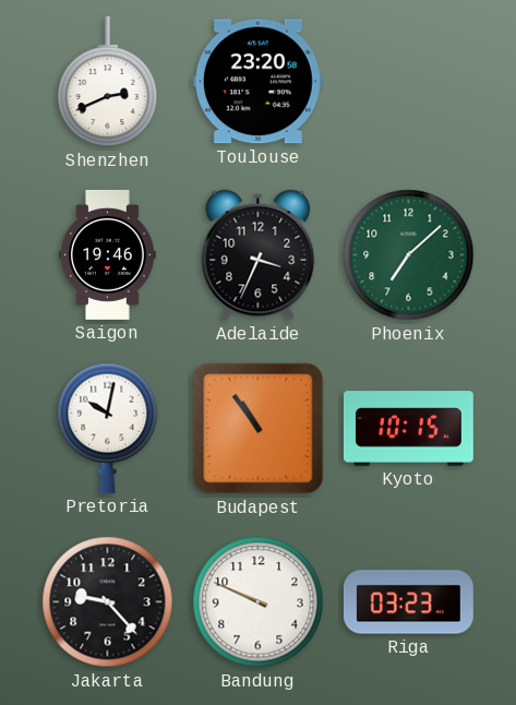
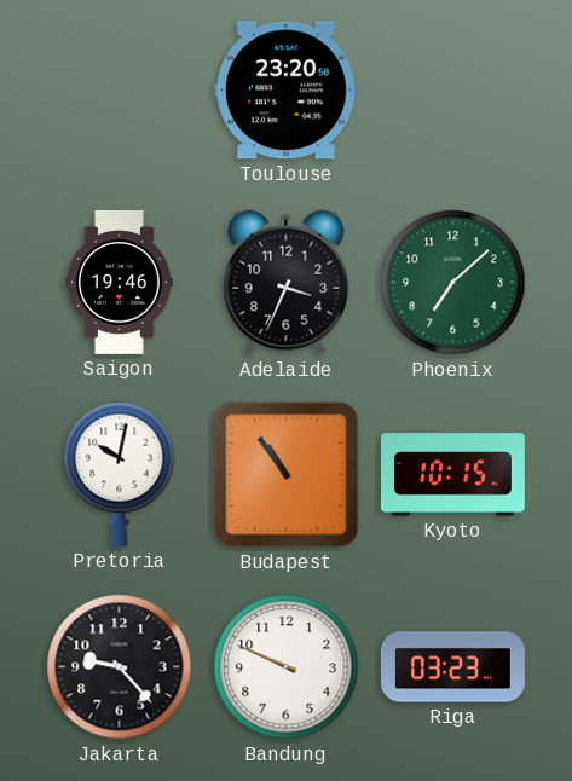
Shenzhen: 2:41 -> none
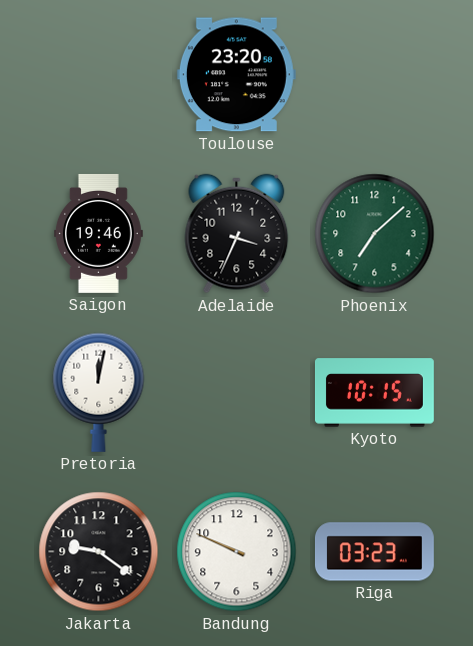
Pretoria: 10:02 -> 12:02
Budapest: 10:54 -> none
Jakarta: 9:23 -> 9:21
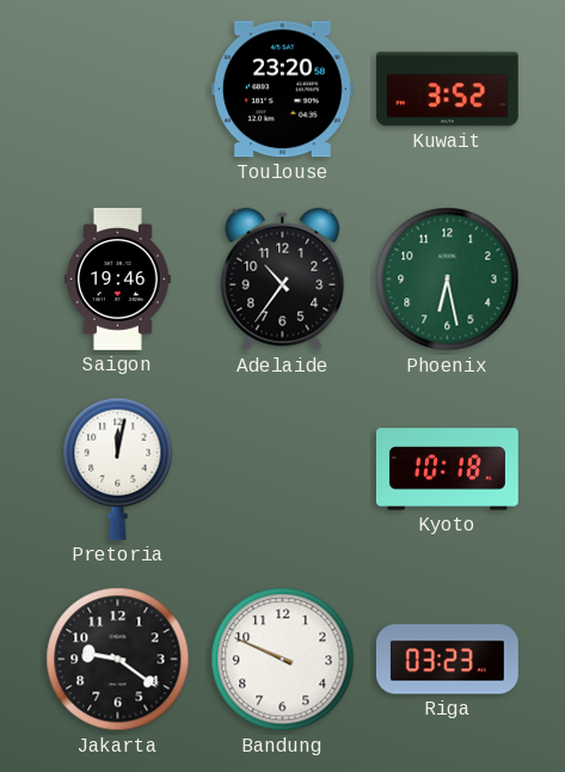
Kuwait: none -> 3:52
Adelaide: 3:34 -> 10:36
Phoenix: 7:08 -> 6:28
Kyoto: 10:15 -> 10:18
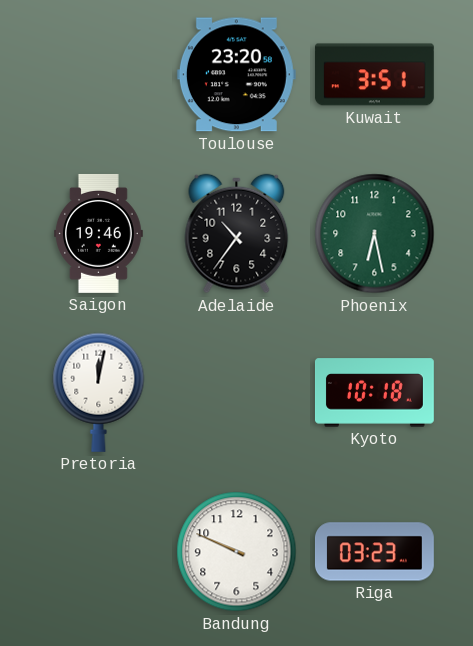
Kuwait: 3:52 -> 3:51
Jakarta: 9:21 -> none
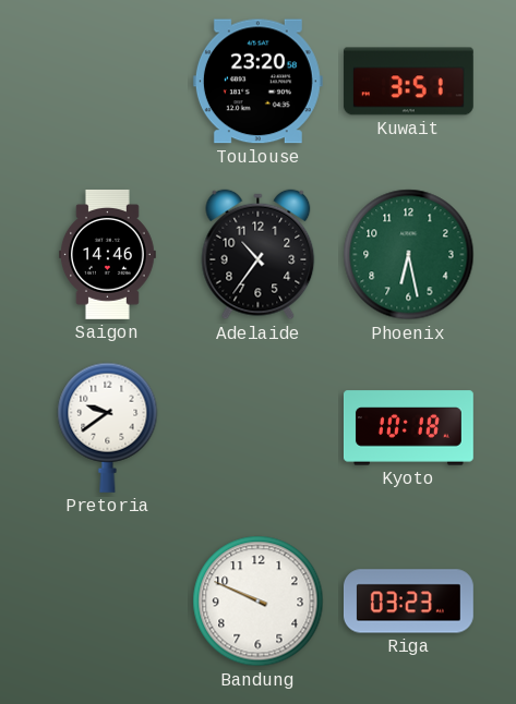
Saigon: 19:46 -> 14:46
Pretoria: 12:02 -> 9:39
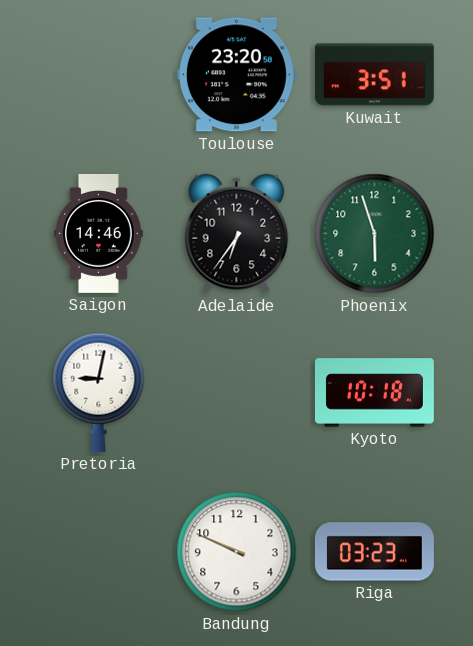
Adelaide: 10:36 -> 6:36
Phoenix: 6:28 -> 5:57
Pretoria: 9:39 -> 9:02
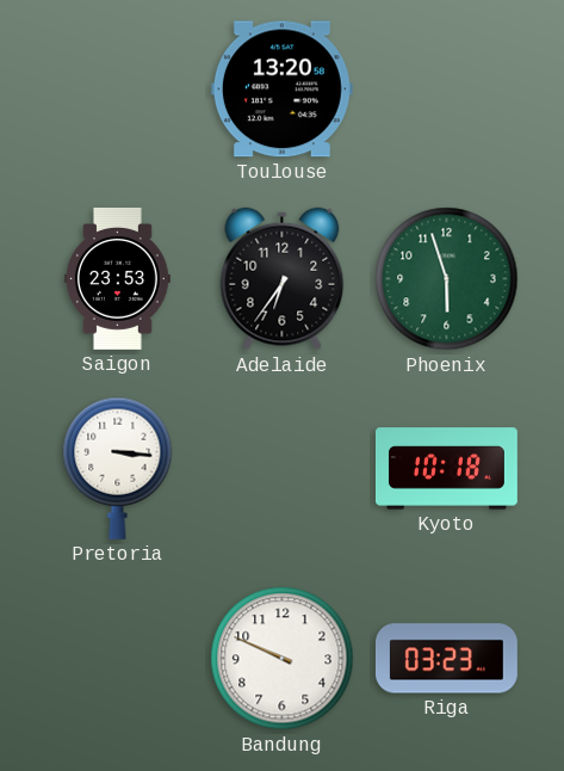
Toulouse: 23:20 -> 13:20
Kuwait: 3:51 -> none
Saigon: 14:46 -> 23:53
Pretoria: 9:02 -> 3:16
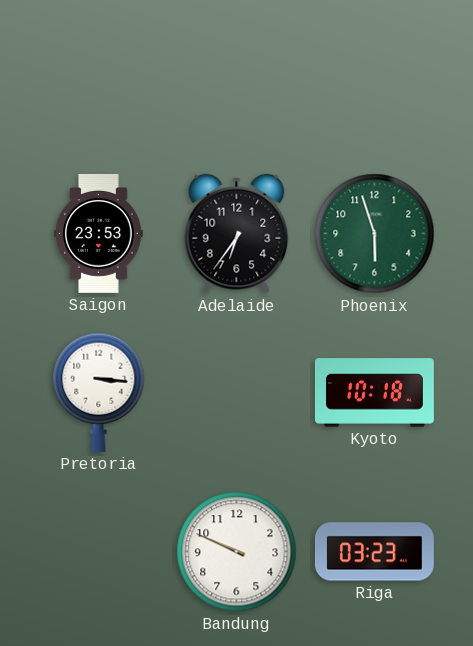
Toulouse: 13:20 -> none
